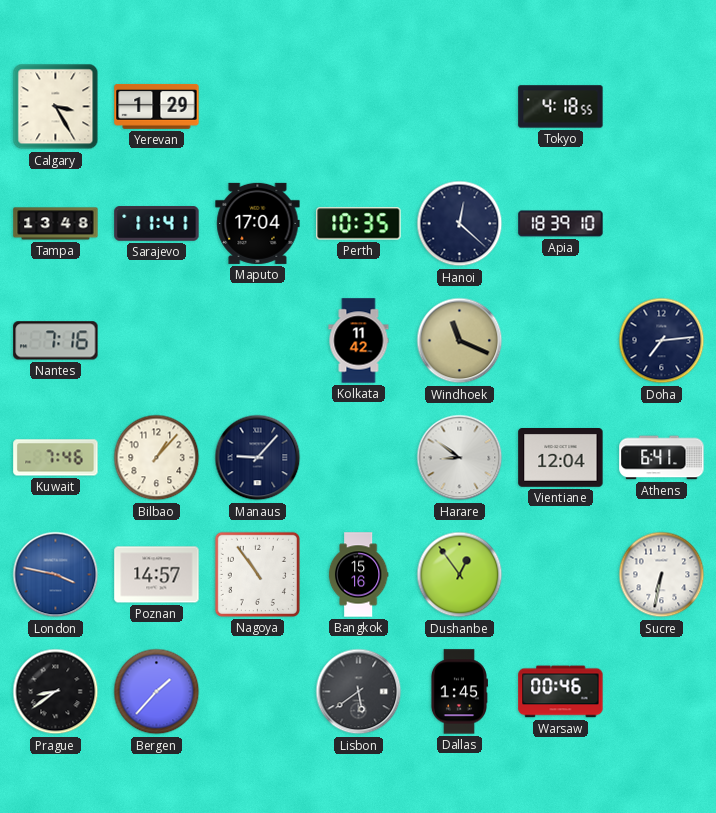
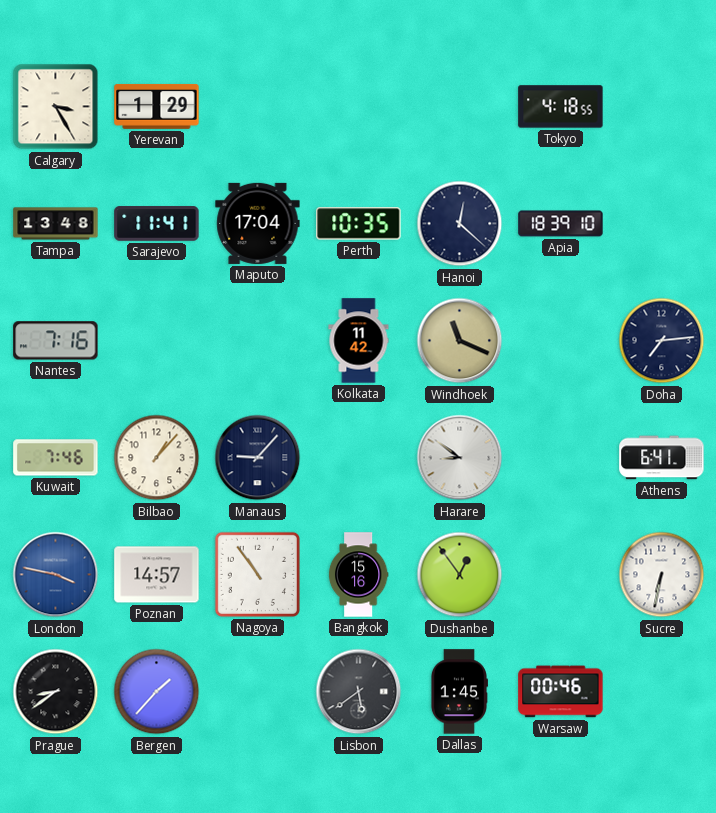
Vientiane: 12:04 -> none
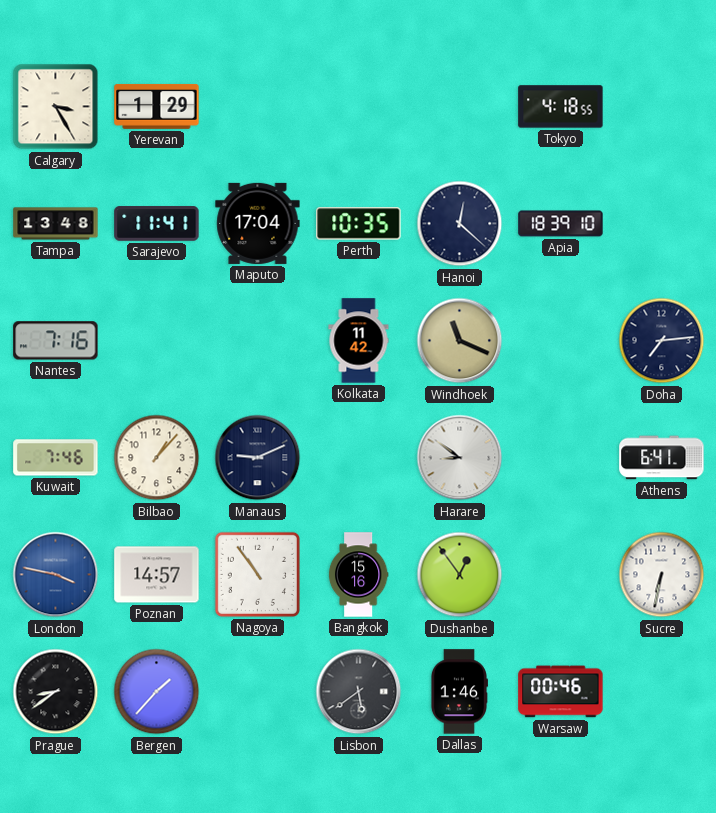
Manaus: 9:07 -> 9:11
Dallas: 1:45 -> 1:46
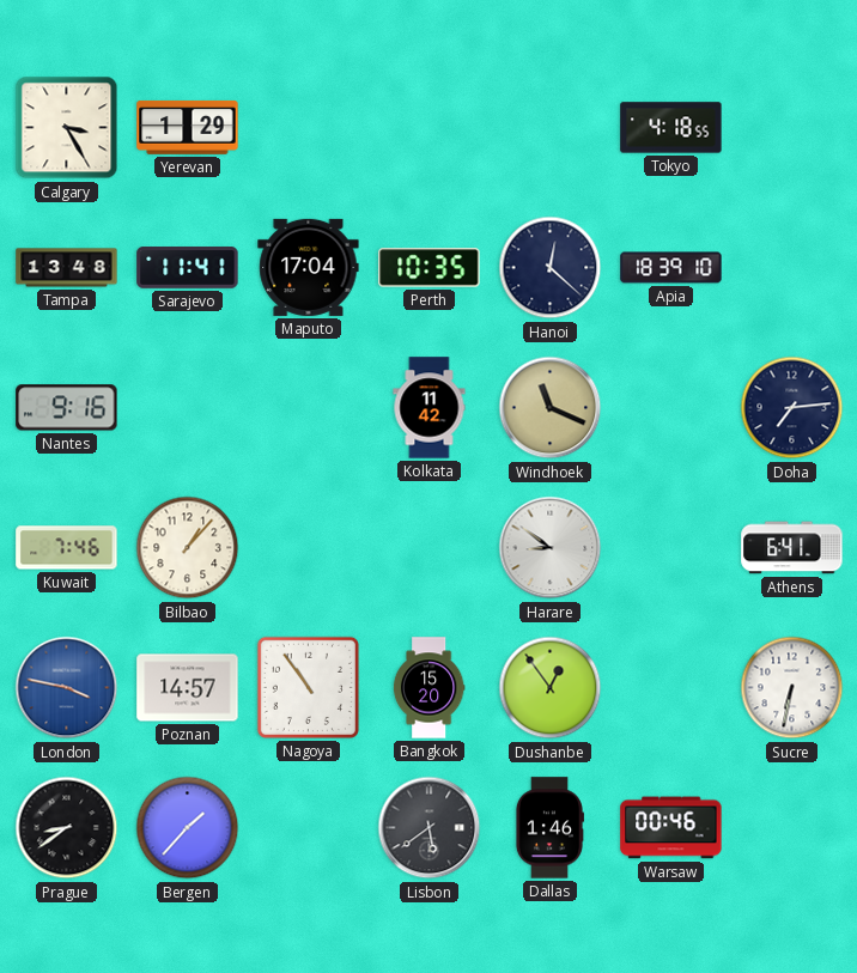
Nantes: 7:16 -> 9:16
Manaus: 9:11 -> none
Bangkok: 15:16 -> 15:20
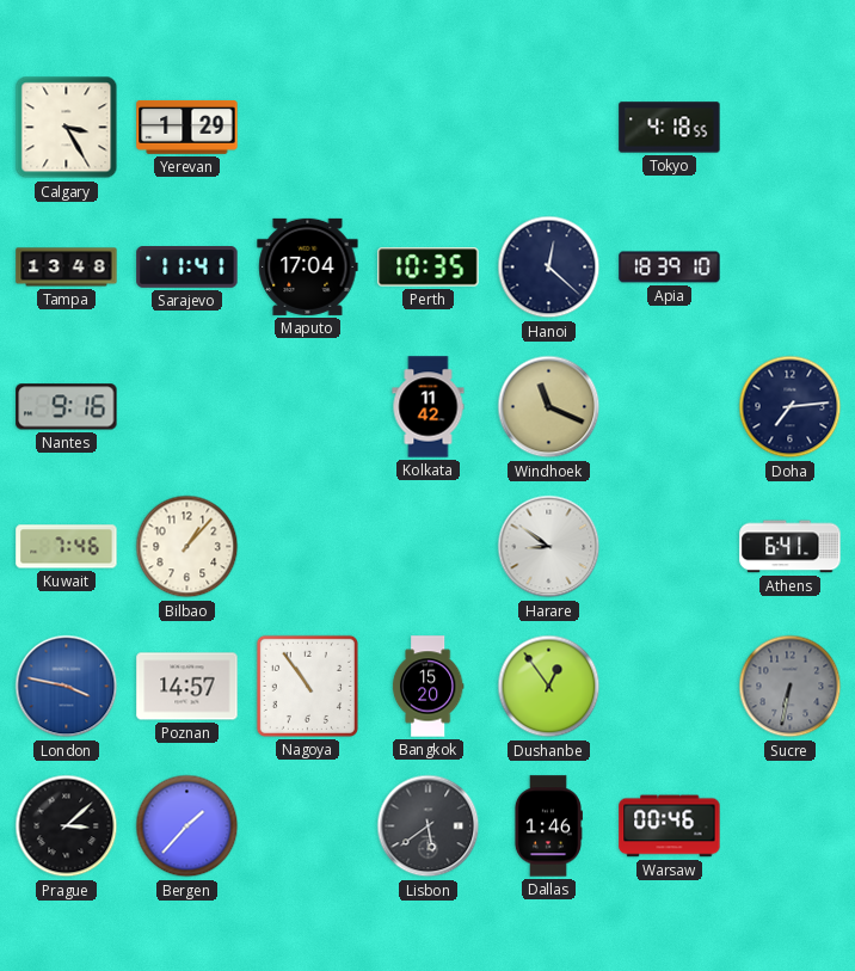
Sucre dial: white -> grey
Prague: 8:39 -> 3:08
